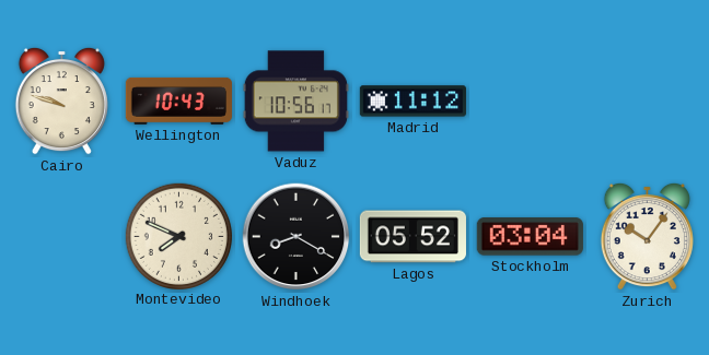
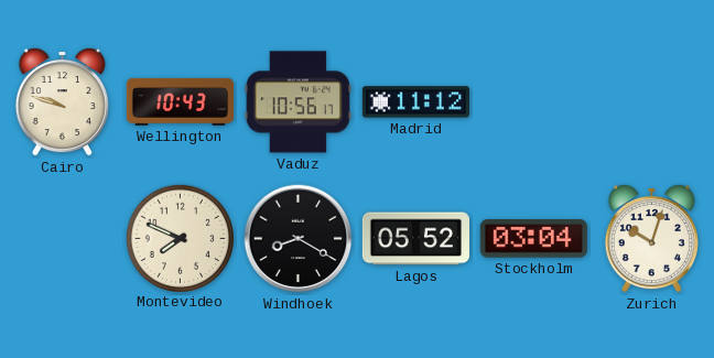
Zurich: 10:06 -> 10:03
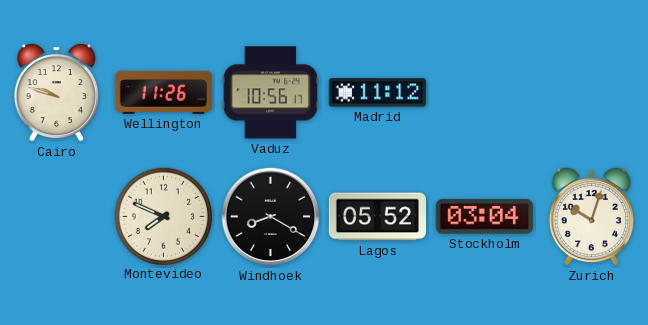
Wellington: 10:43 -> 11:26
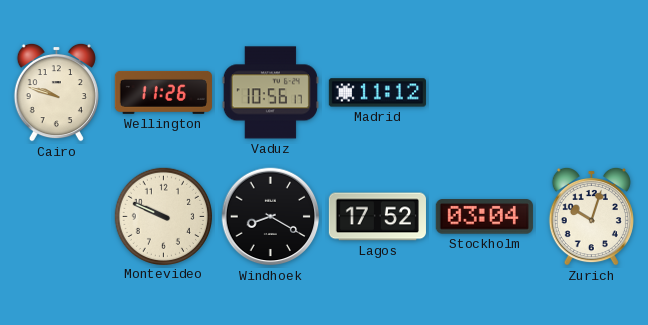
Montevideo: 7:49 -> 9:49
Lagos: 05:52 -> 17:52
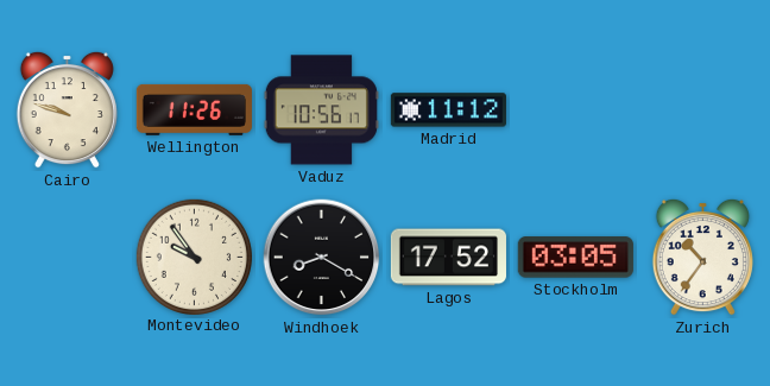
Montevideo: 9:49 -> 9:54
Stockholm: 03:04 -> 03:05
Zurich: 10:03 -> 10:36
